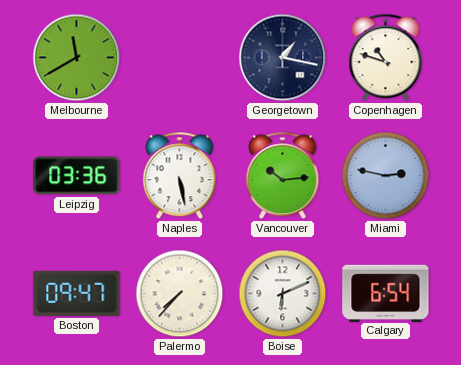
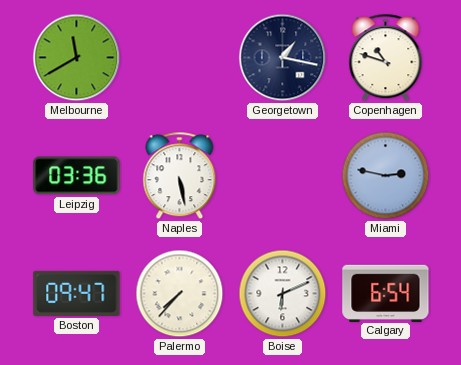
Vancouver: 10:14 -> none
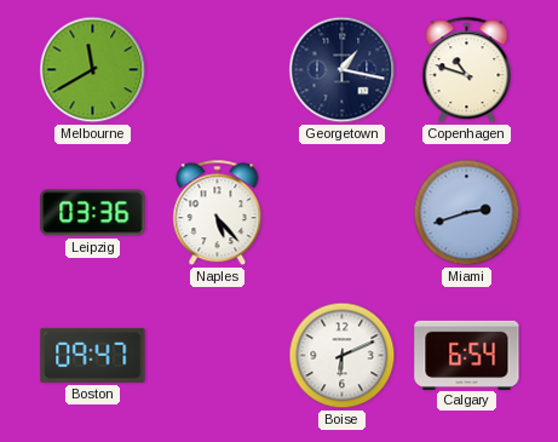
Naples: 5:28 -> 5:23
Miami: 2:47 -> 2:42
Palermo: 7:37 -> none
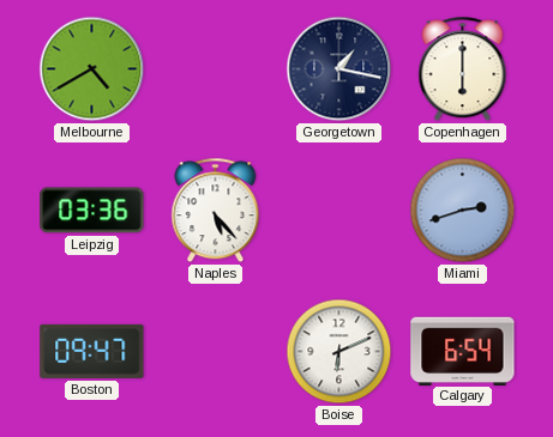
Melbourne: 11:40 -> 4:40
Copenhagen: 10:48 -> 6:00
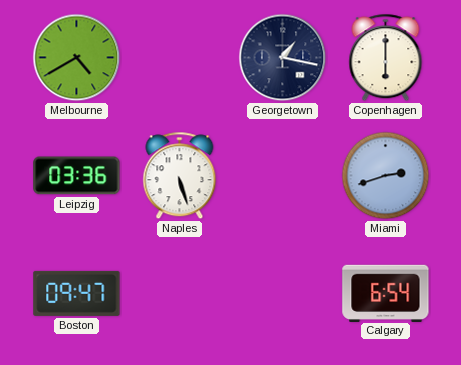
Naples: 5:23 -> 5:27
Boise: 6:11 -> none
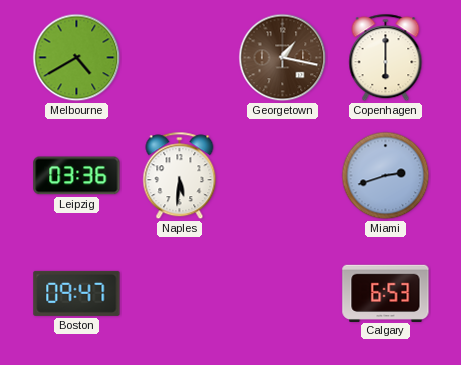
Georgetown dial: navy -> brown
Naples: 5:27 -> 5:31
Calgary: 6:54 -> 6:53
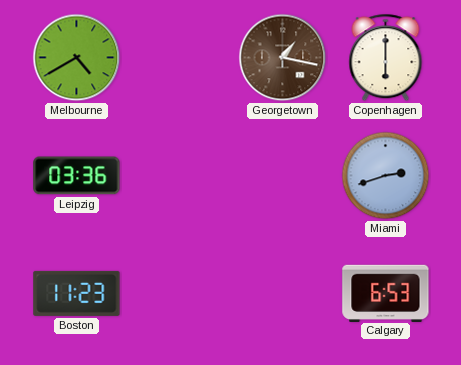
Naples: 5:31 -> none
Boston: 09:47 -> 11:23
